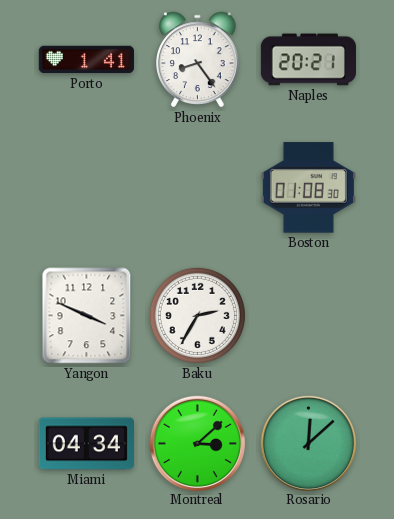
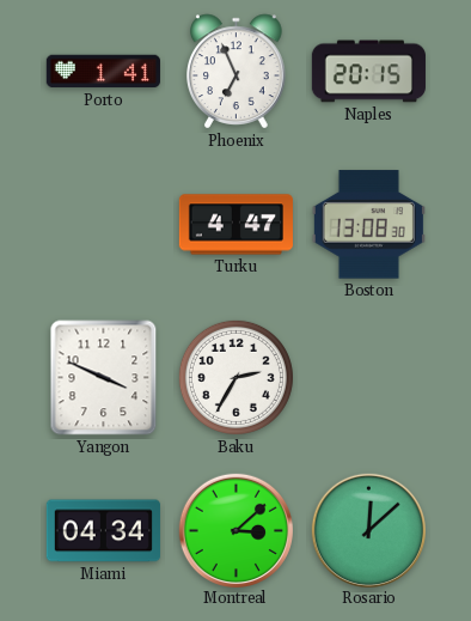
Phoenix: 8:24 -> 6:56
Naples: 20:21 -> 20:15
Turku: none -> 4:47
Boston: 01:08 -> 13:08
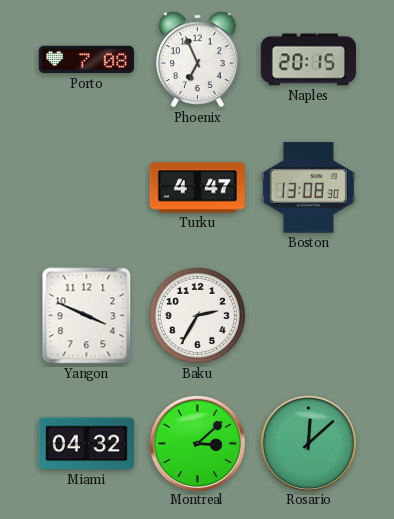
Porto: 1:41 -> 7:08
Miami: 04:34 -> 04:32
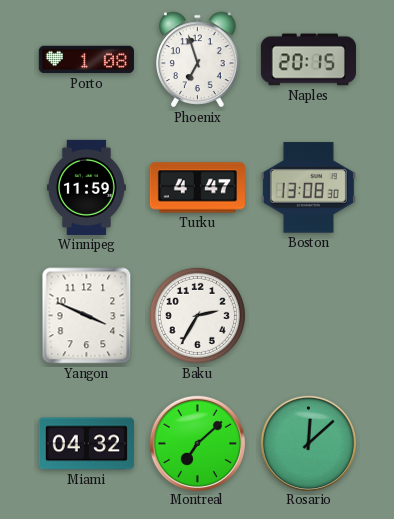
Porto: 7:08 -> 1:08
Phoenix: 6:56 -> 6:57
Winnipeg: none -> 11:59
Montreal: 3:08 -> 7:08
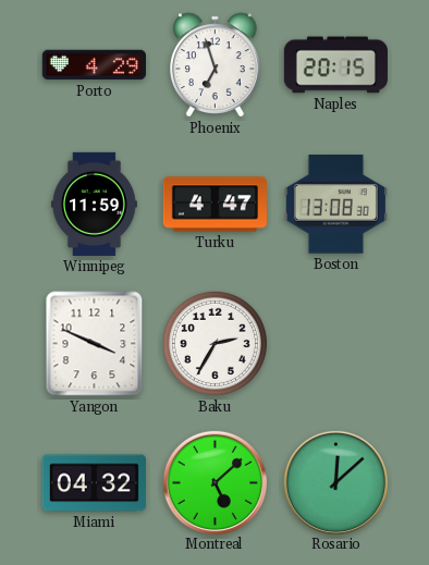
Porto: 1:08 -> 4:29
Montreal: 7:08 -> 5:08
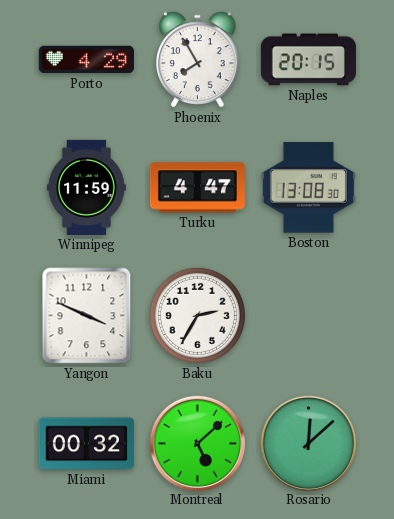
Phoenix: 6:57 -> 7:55
Miami: 04:32 -> 00:32
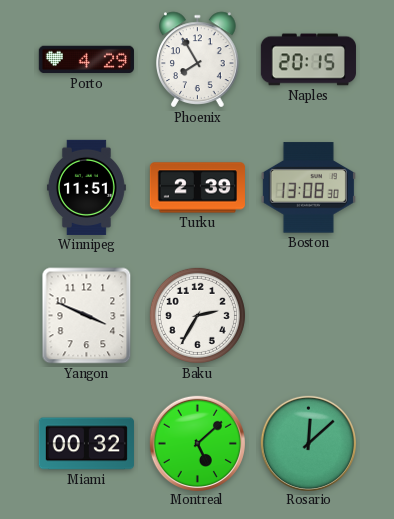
Winnipeg: 11:59 -> 11:51
Turku: 4:47 -> 2:39
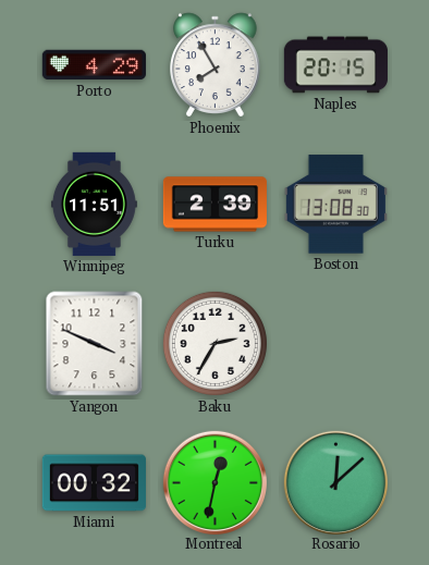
Montreal: 5:08 -> 12:32
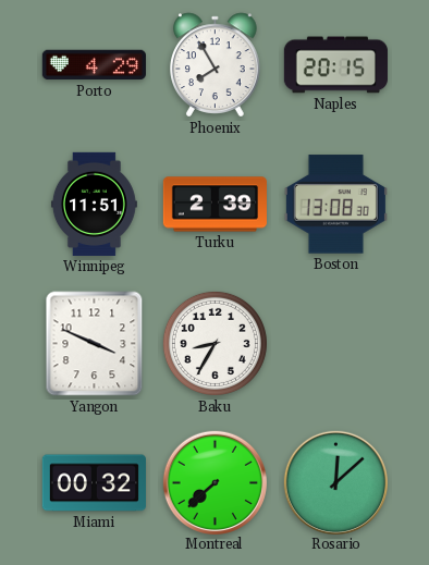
Baku: 2:35 -> 8:35
Montreal: 12:32 -> 7:38
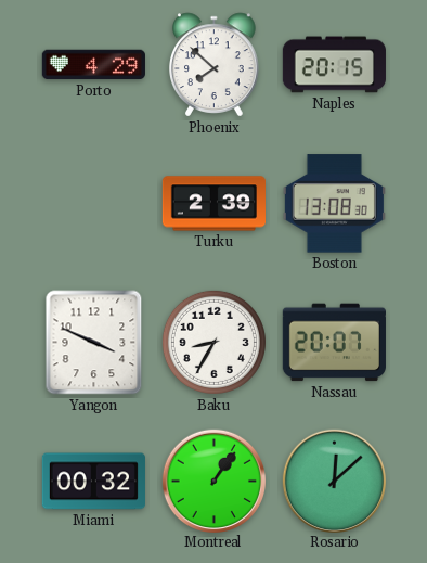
Phoenix: 7:55 -> 7:52
Winnipeg: 11:51 -> none
Nassau: none -> 20:07
Montreal: 7:38 -> 1:06
